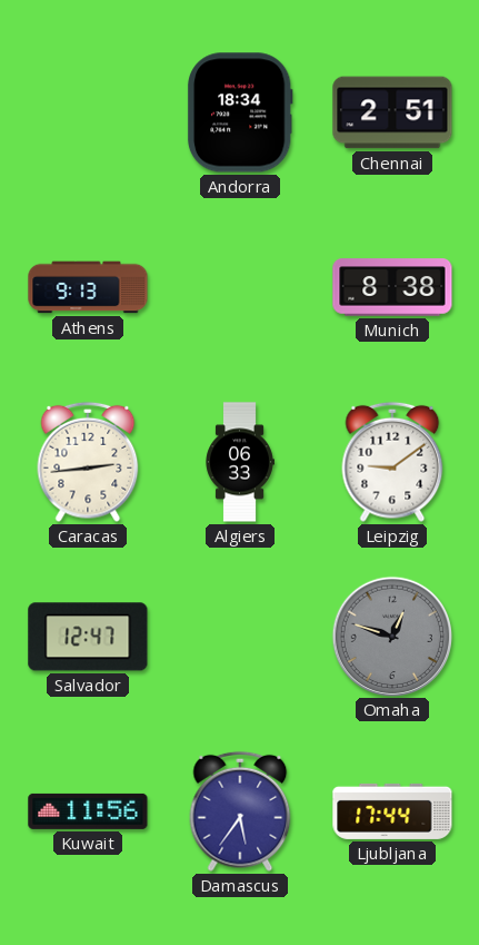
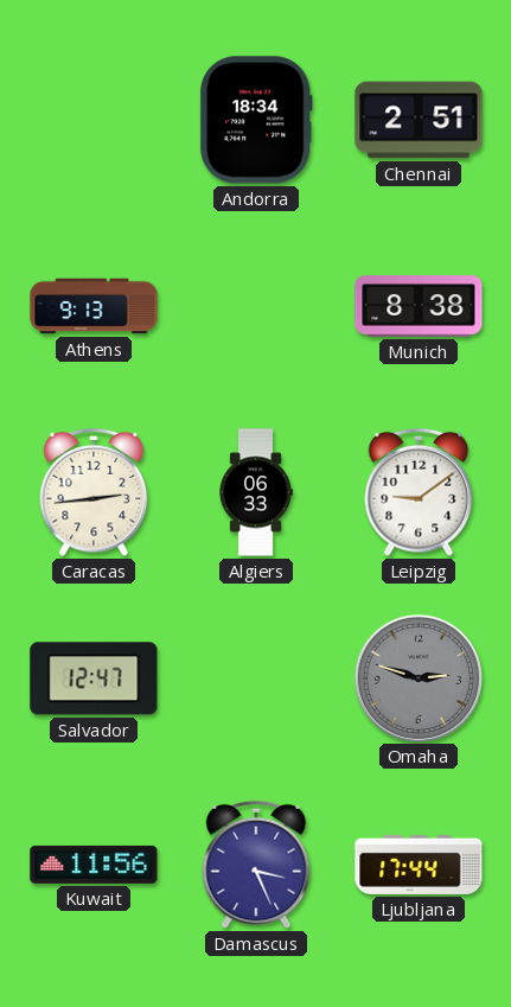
Omaha: 12:48 -> 2:48
Damascus: 5:36 -> 3:26
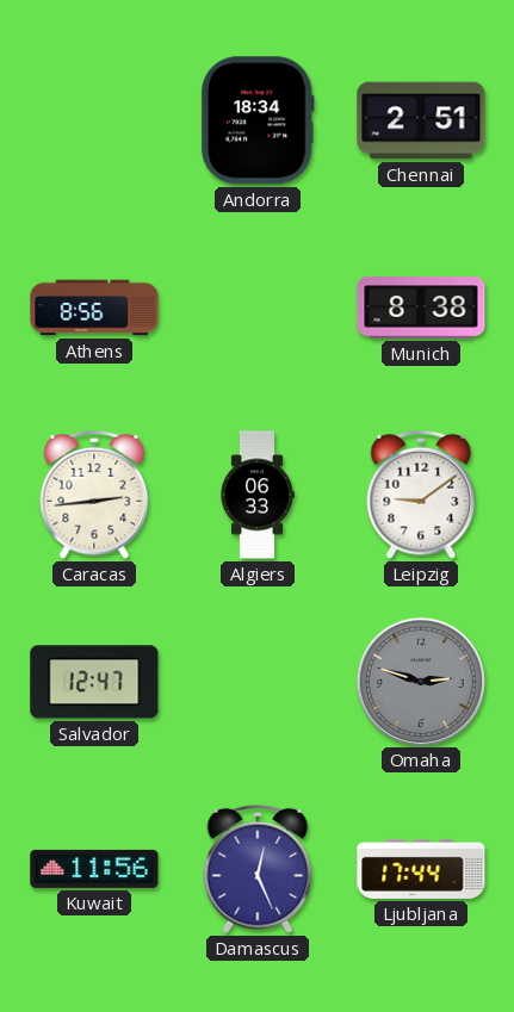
Athens: 9:13 -> 8:56
Damascus: 3:26 -> 12:26
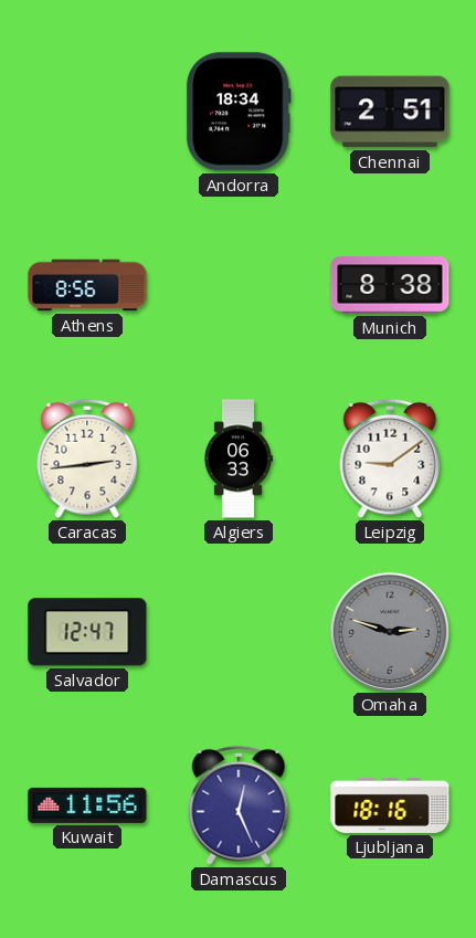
Ljubljana: 17:44 -> 18:16
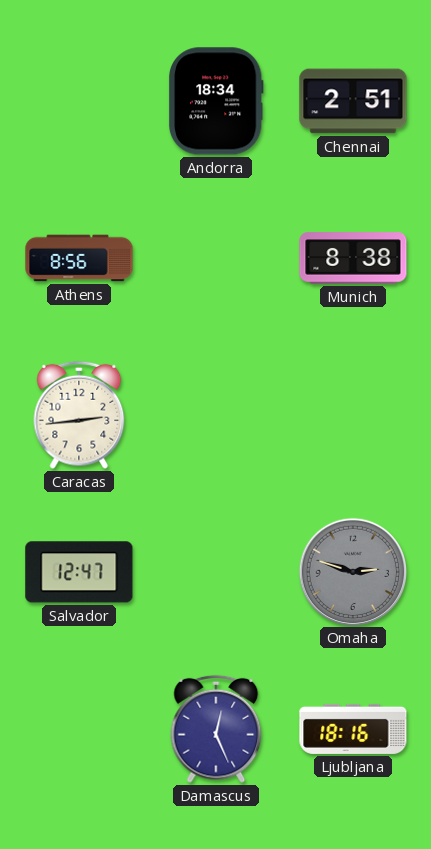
Algiers: 06:33 -> none
Leipzig: 9:09 -> none
Kuwait: 11:56 -> none
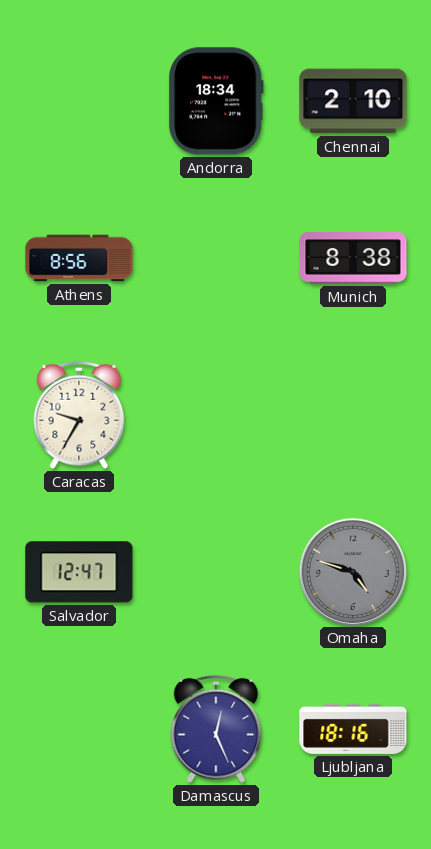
Chennai: 2:51 -> 2:10
Caracas: 2:44 -> 9:35
Omaha: 2:48 -> 4:48
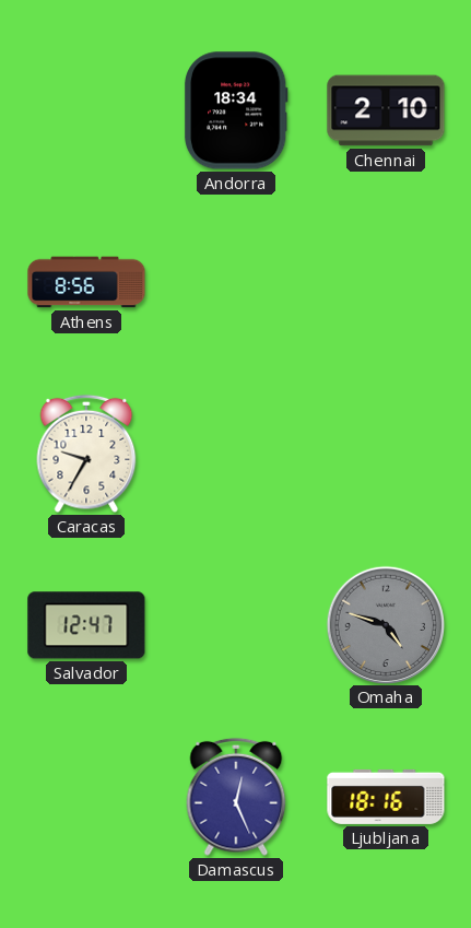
Munich: 8:38 -> none
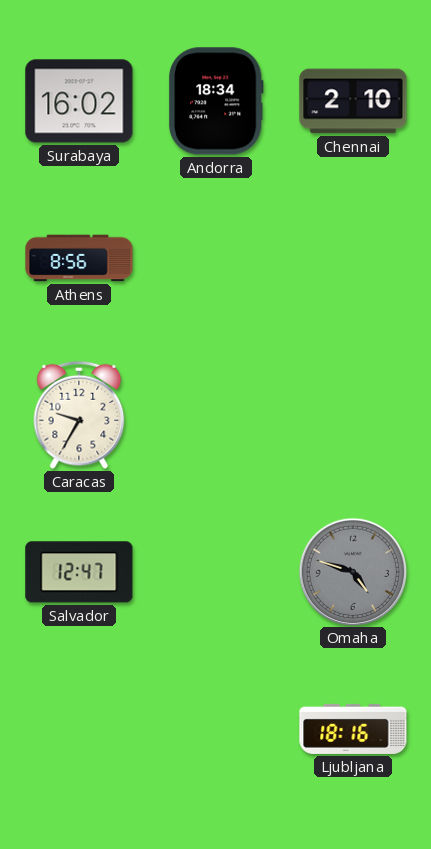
Surabaya: none -> 16:02
Damascus: 12:26 -> none
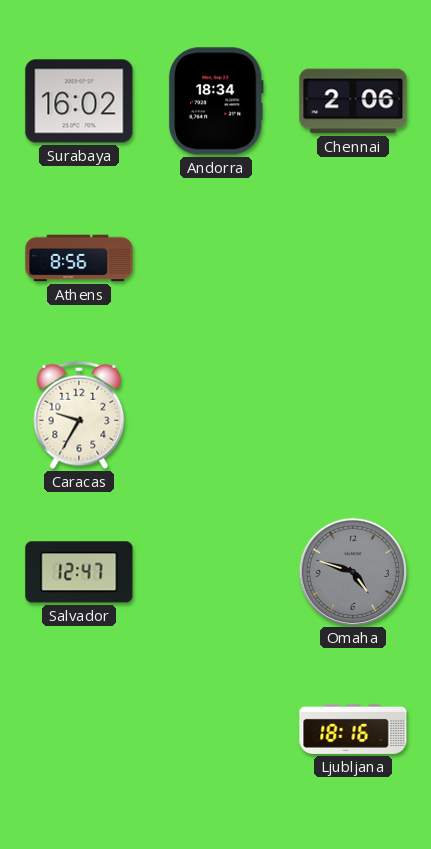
Chennai: 2:10 -> 2:06
